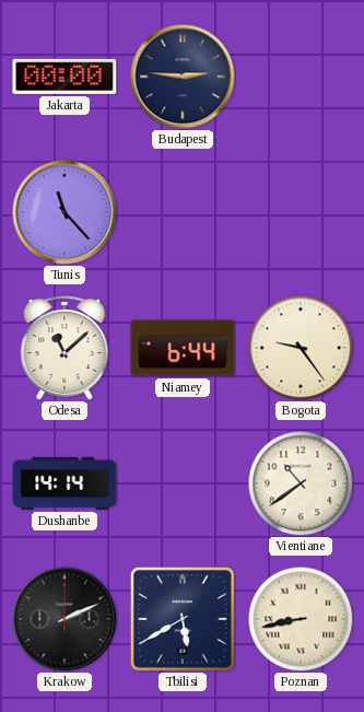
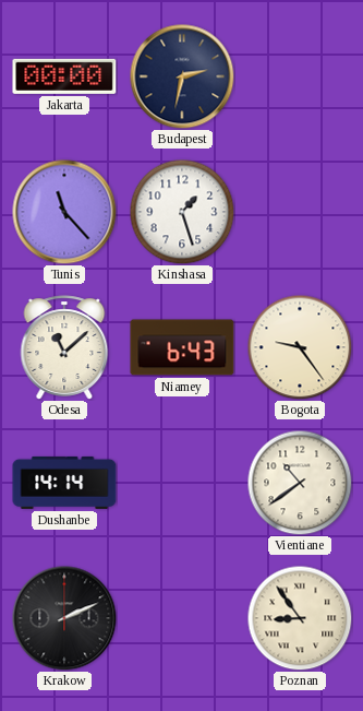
Budapest: 2:46 -> 2:32
Kinshasa: none -> 1:27
Niamey: 6:44 -> 6:43
Tbilisi: 5:40 -> none
Poznan: 8:43 -> 8:54
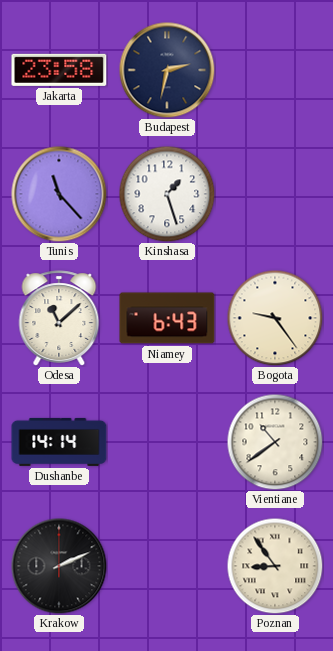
Jakarta: 00:00 -> 23:58
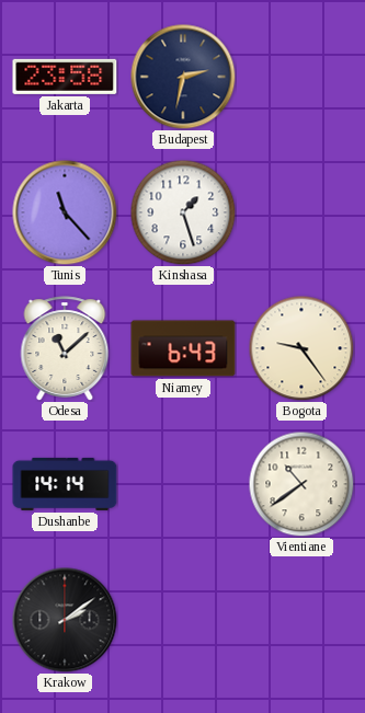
Krakow: 2:11 -> 2:09
Poznan: 8:54 -> none
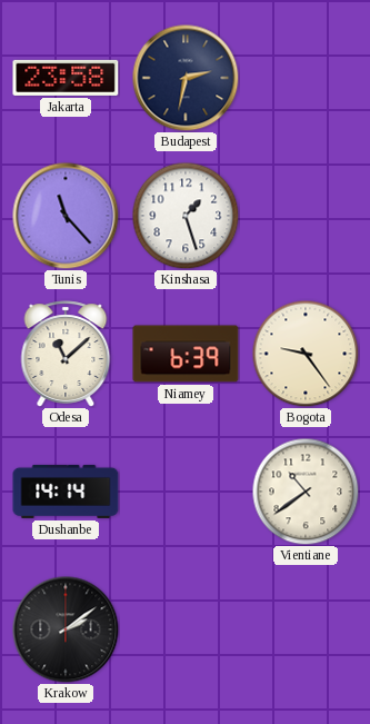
Niamey: 6:43 -> 6:39
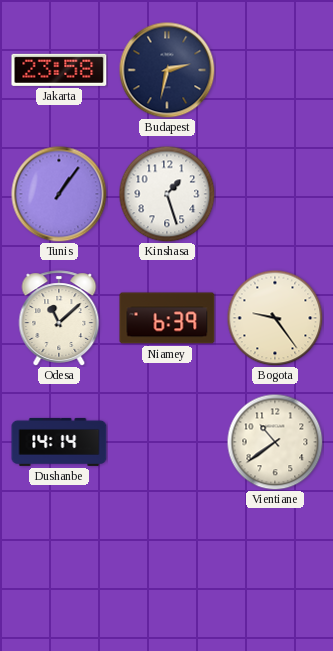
Tunis: 11:23 -> 1:06
Krakow: 2:09 -> none
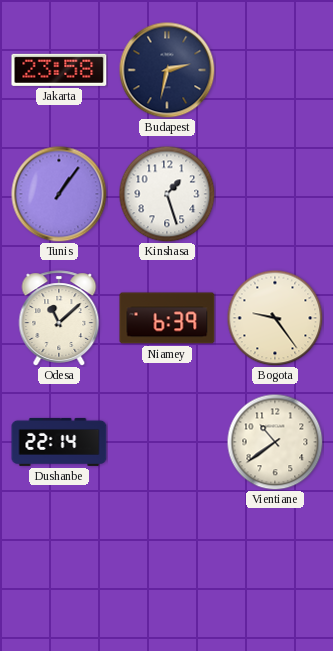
Dushanbe: 14:14 -> 22:14
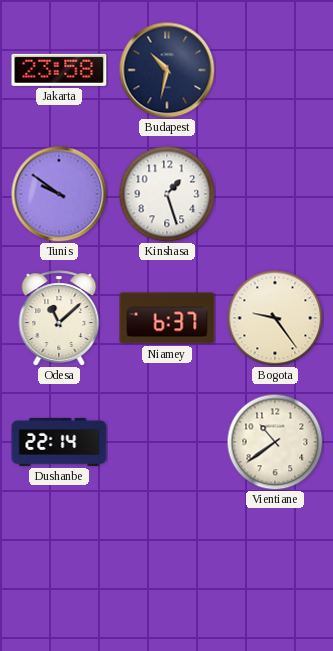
Budapest: 2:32 -> 10:32
Tunis: 1:06 -> 9:51
Niamey: 6:39 -> 6:37
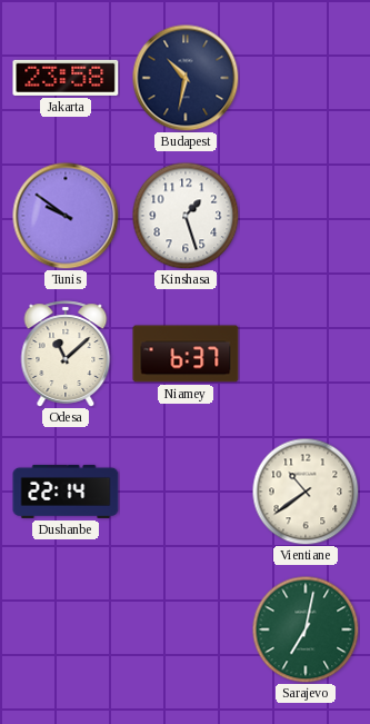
Bogota: 9:24 -> none
Sarajevo: none -> 7:02
